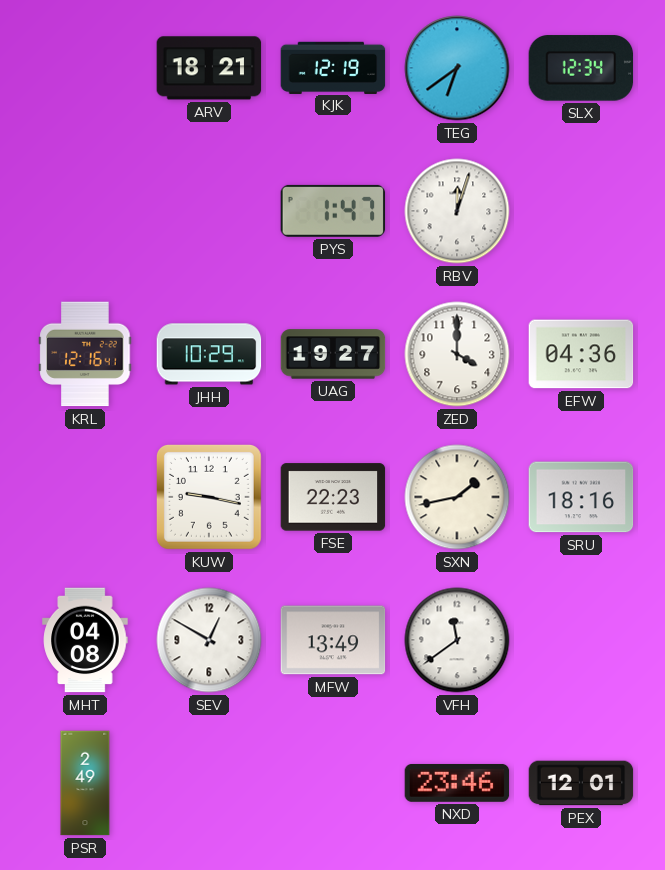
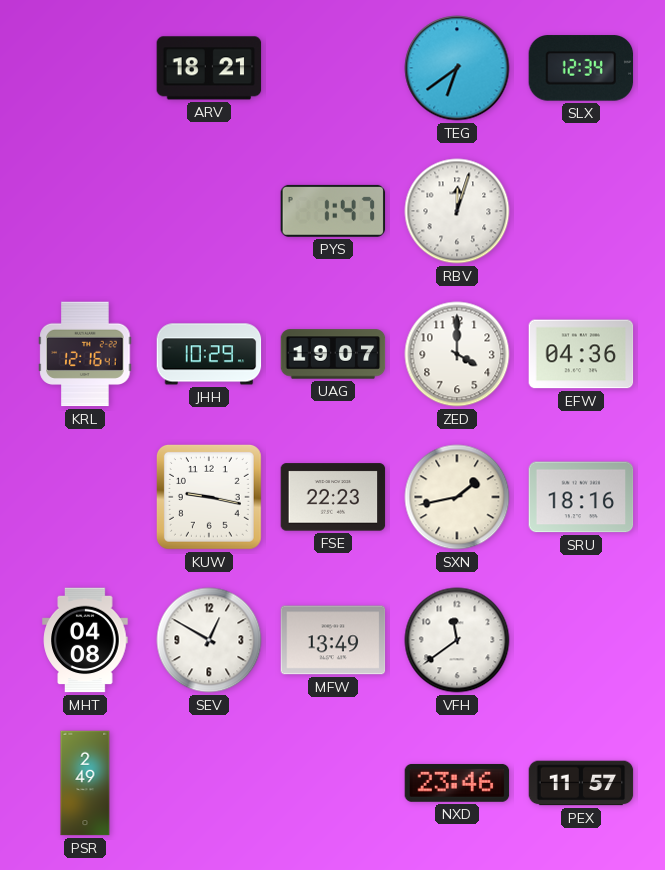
KJK: 12:19 -> none
UAG: 19:27 -> 19:07
PEX: 12:01 -> 11:57
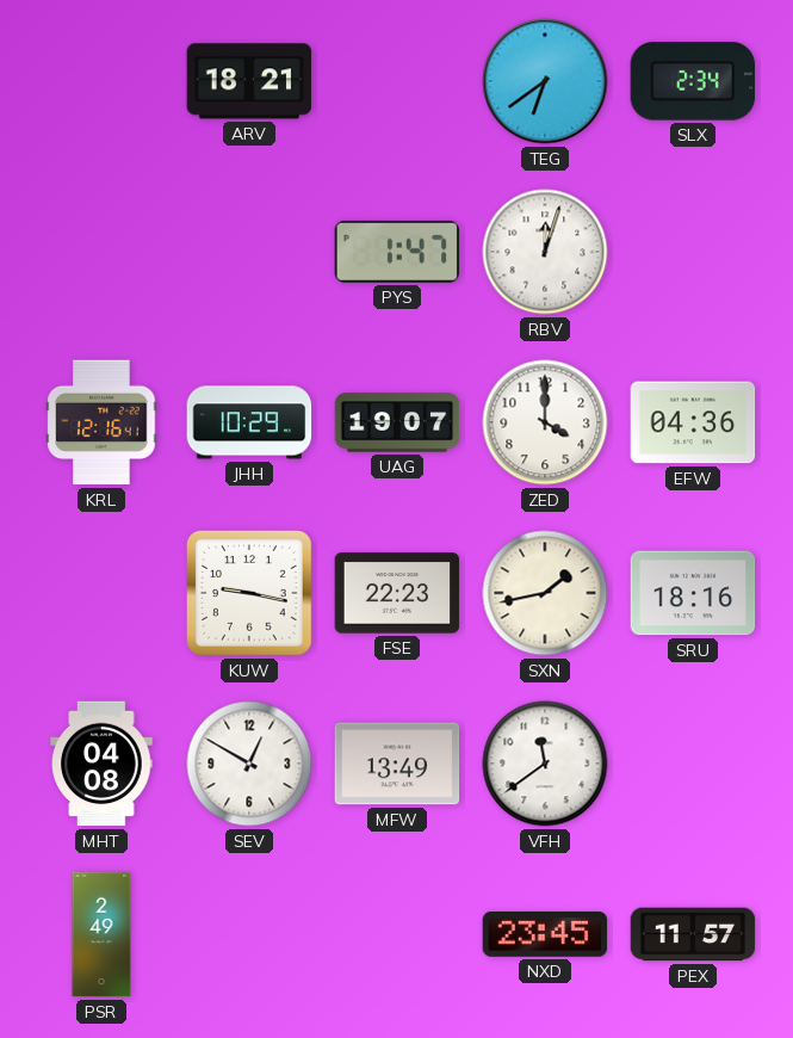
SLX: 12:34 -> 2:34
NXD: 23:46 -> 23:45
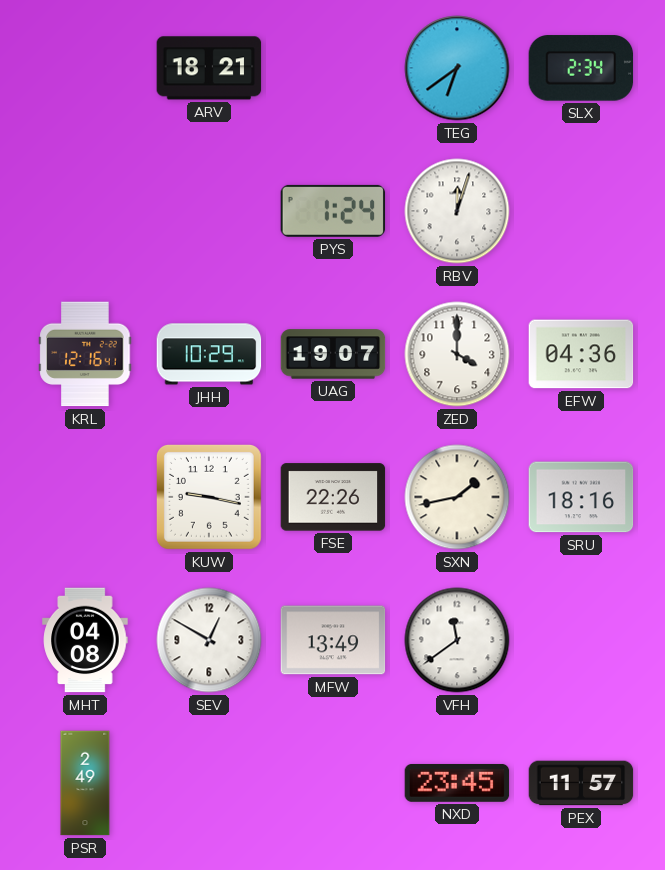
PYS: 1:47 -> 1:24
FSE: 22:23 -> 22:26
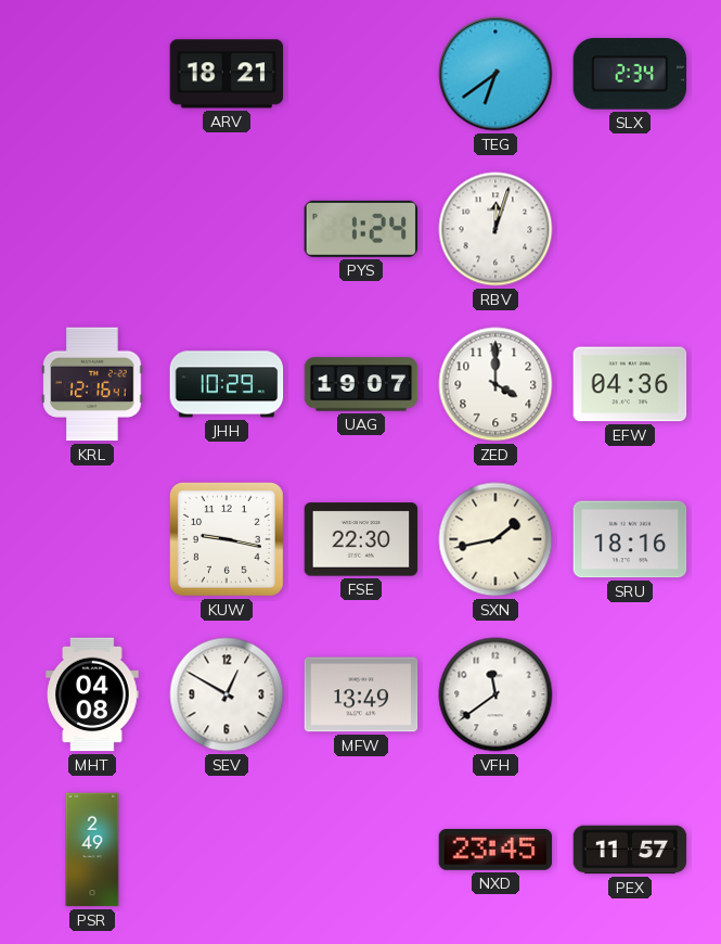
FSE: 22:26 -> 22:30
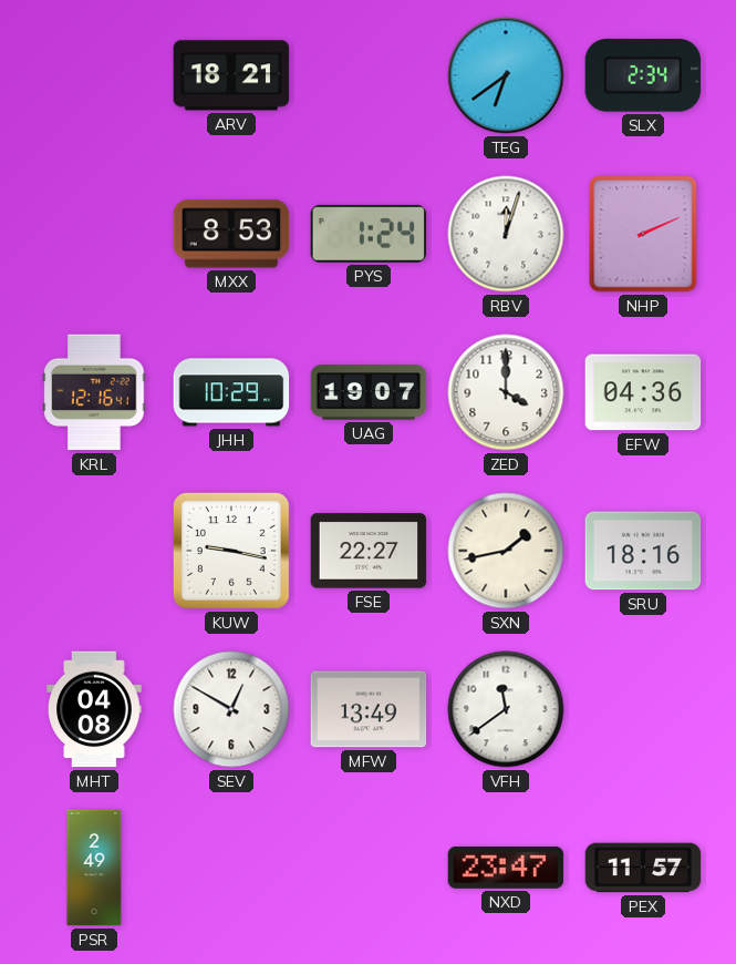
MXX: none -> 8:53
NHP: none -> 2:11
FSE: 22:30 -> 22:27
NXD: 23:45 -> 23:47
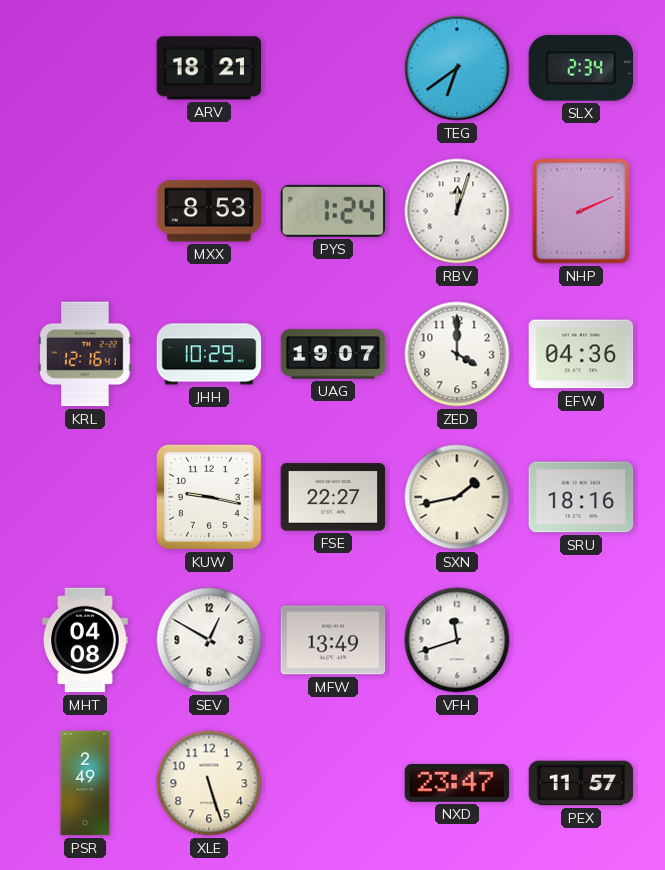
VFH: 11:39 -> 11:42
XLE: none -> 5:27
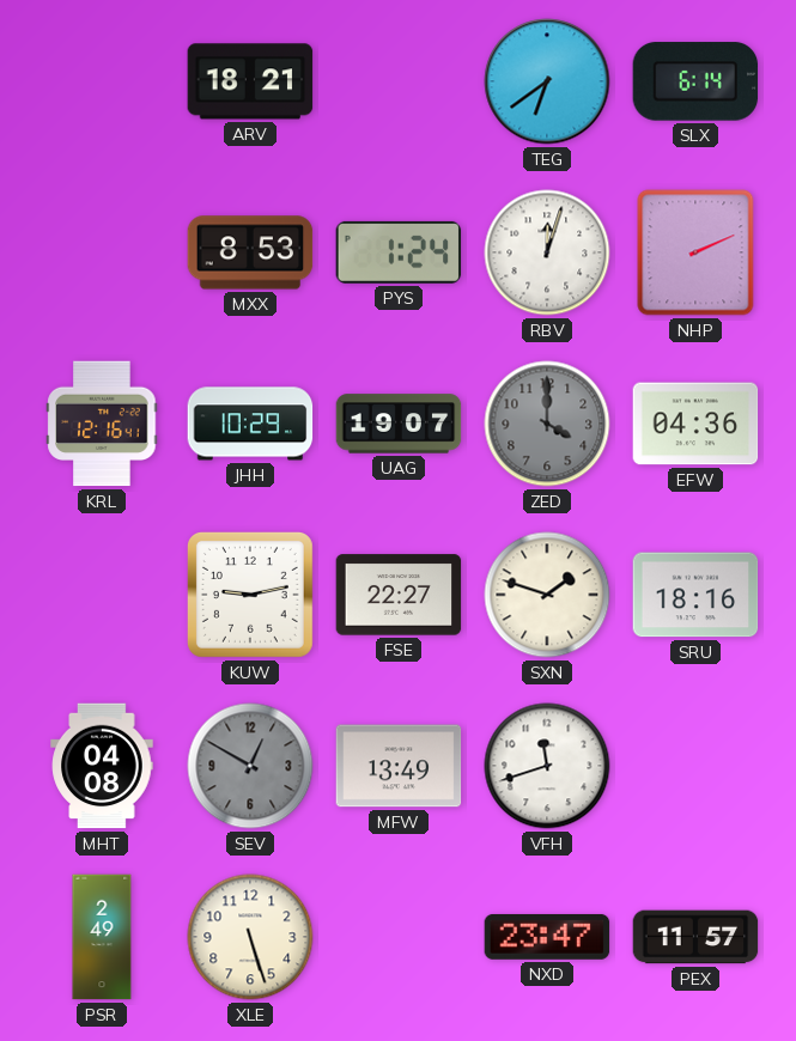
SLX: 2:34 -> 6:14
ZED dial: white -> grey
KUW: 9:17 -> 9:13
SXN: 1:43 -> 1:48
SEV dial: white -> grey
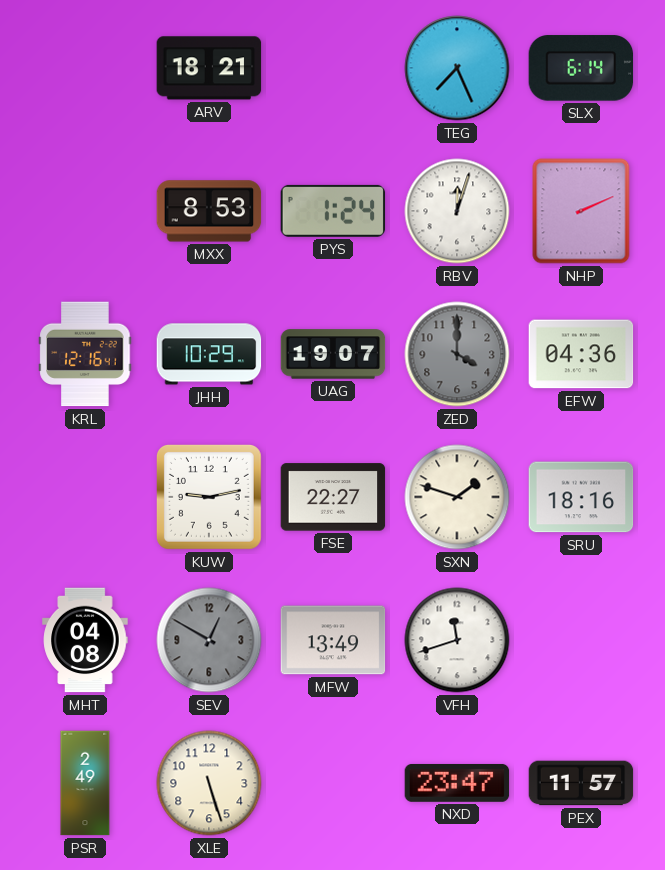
TEG: 6:39 -> 7:26
